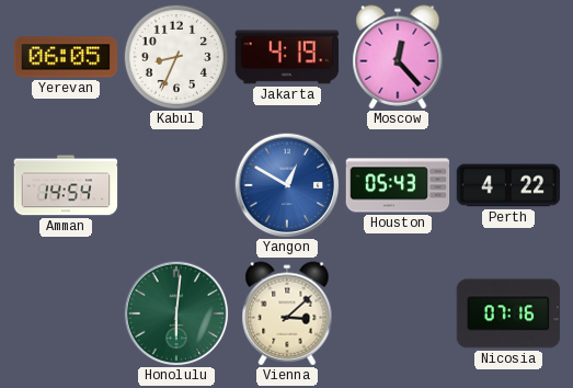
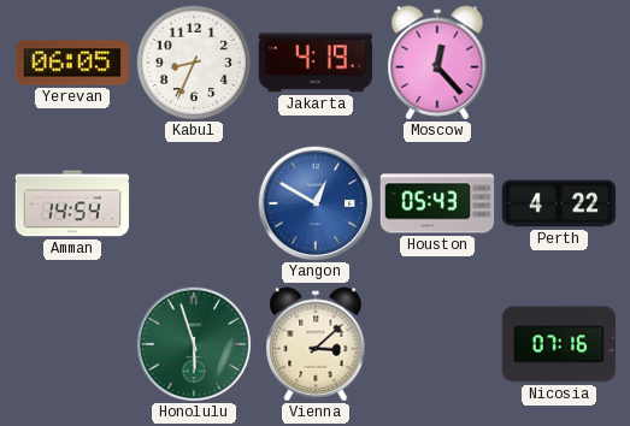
Honolulu: 6:01 -> 5:57
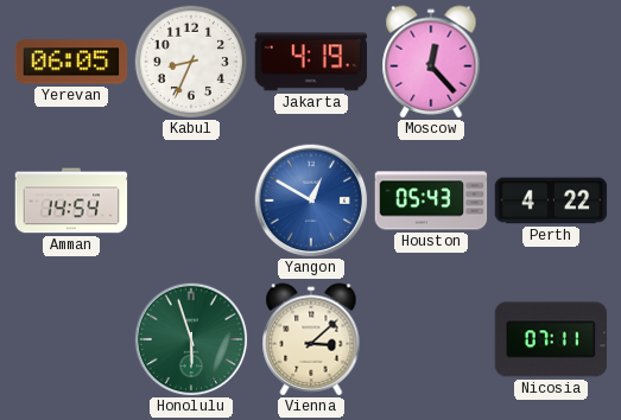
Nicosia: 07:16 -> 07:11
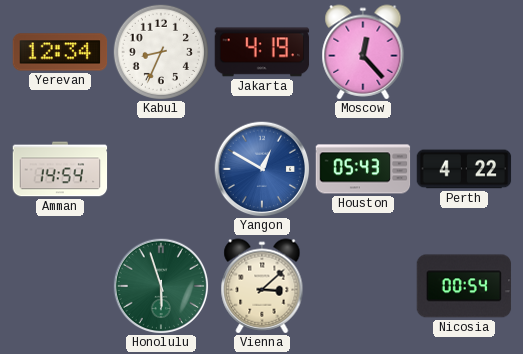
Yerevan: 06:05 -> 12:34
Nicosia: 07:11 -> 00:54
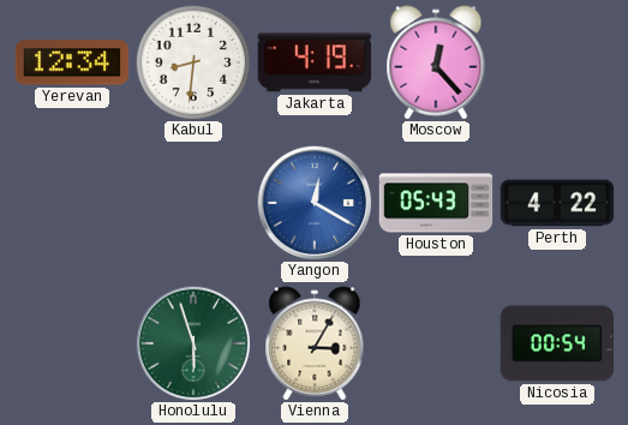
Kabul: 8:34 -> 8:31
Amman: 14:54 -> none
Yangon: 12:50 -> 12:20
Vienna: 3:08 -> 3:05
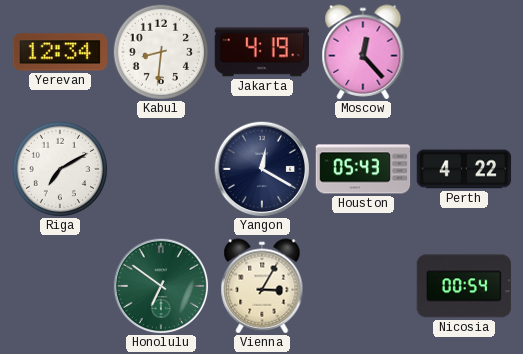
Riga: none -> 7:10
Yangon dial: blue -> navy
Honolulu: 5:57 -> 6:51
